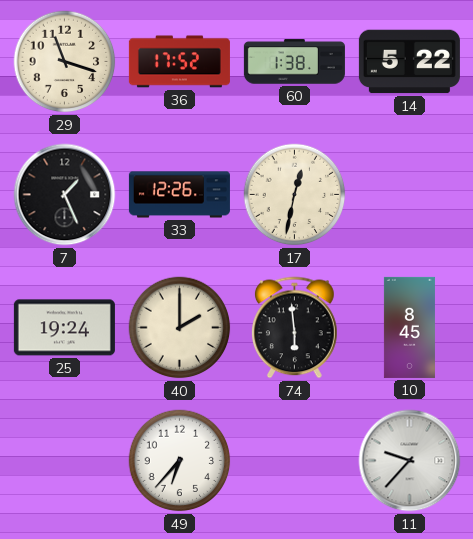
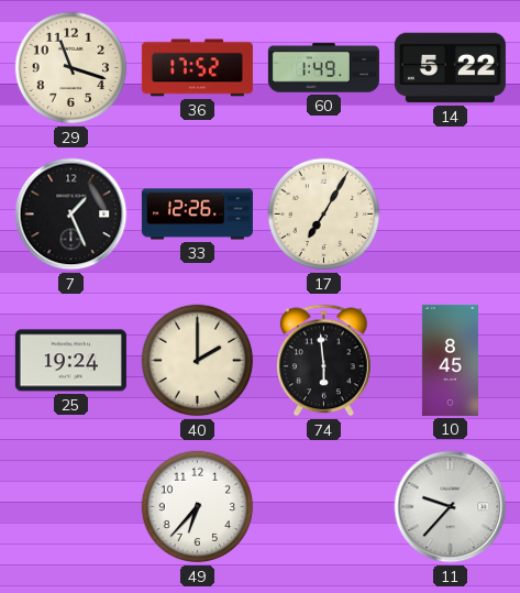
60: 1:38 -> 1:49
17: 12:32 -> 7:05
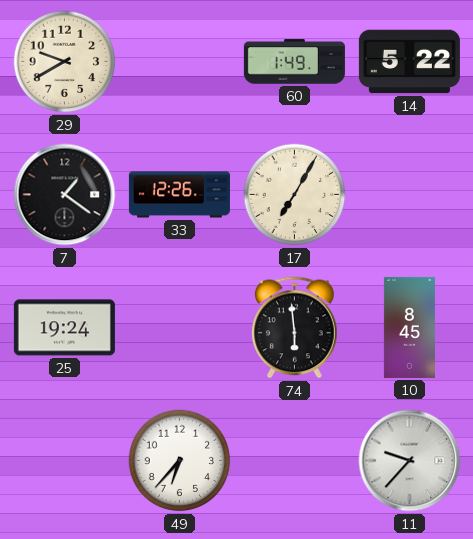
29: 11:18 -> 9:40
36: 17:52 -> none
7: 1:26 -> 1:21
40: 2:00 -> none
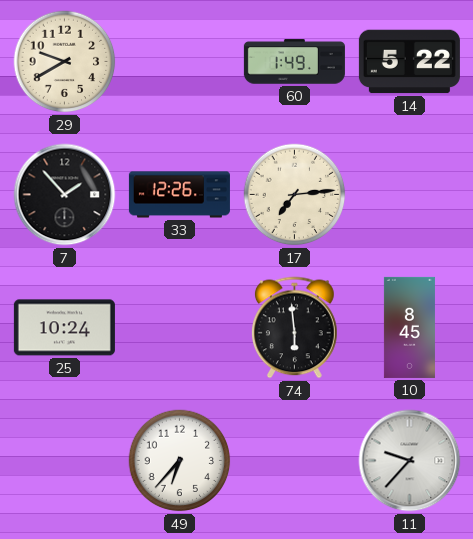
7: 1:21 -> 1:53
17: 7:05 -> 7:14
25: 19:24 -> 10:24
